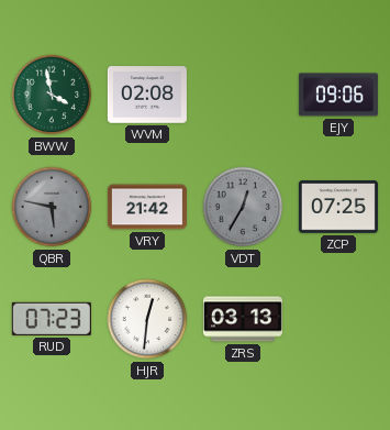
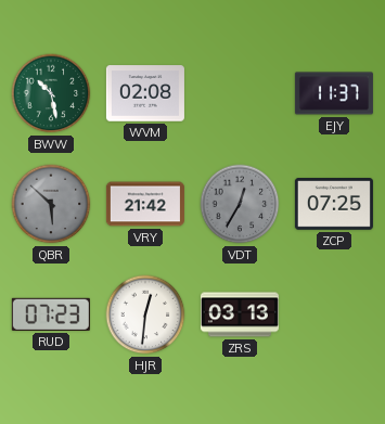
BWW: 3:58 -> 10:28
EJY: 09:06 -> 11:37
QBR: 5:47 -> 5:52
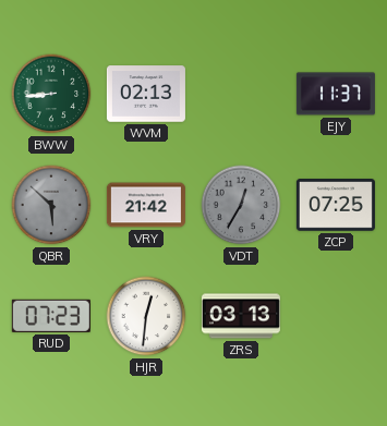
BWW: 10:28 -> 8:44
WVM: 02:08 -> 02:13
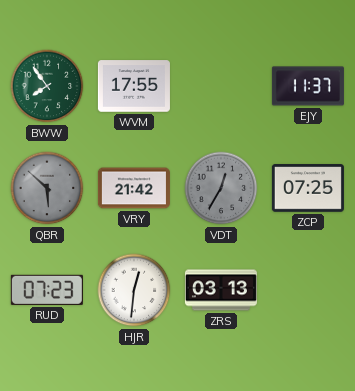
BWW: 8:44 -> 7:54
WVM: 02:13 -> 17:55
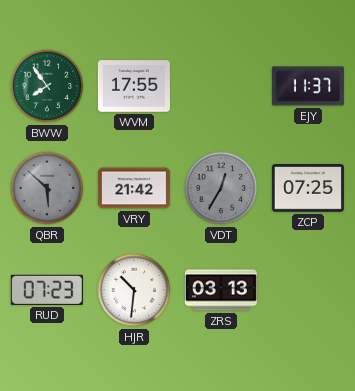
HJR: 12:31 -> 10:31
